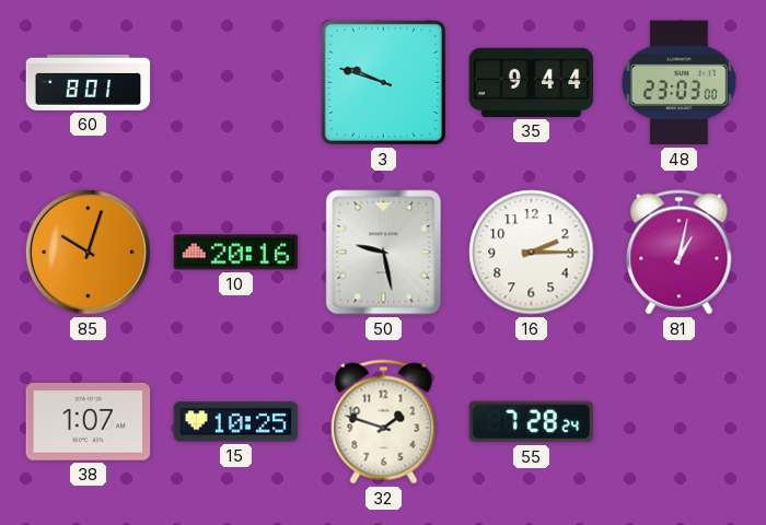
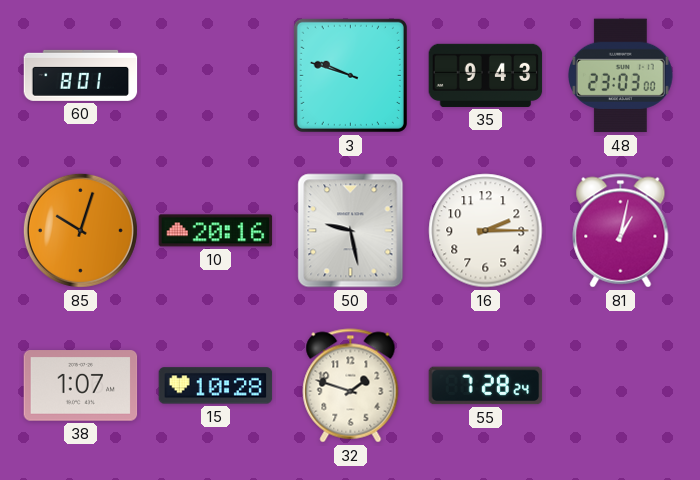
35: 9:44 -> 9:43
15: 10:25 -> 10:28
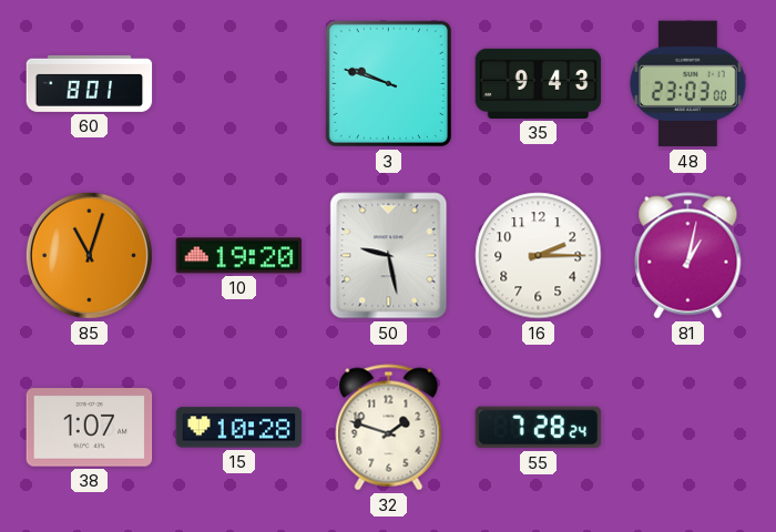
85: 10:03 -> 11:03
10: 20:16 -> 19:20
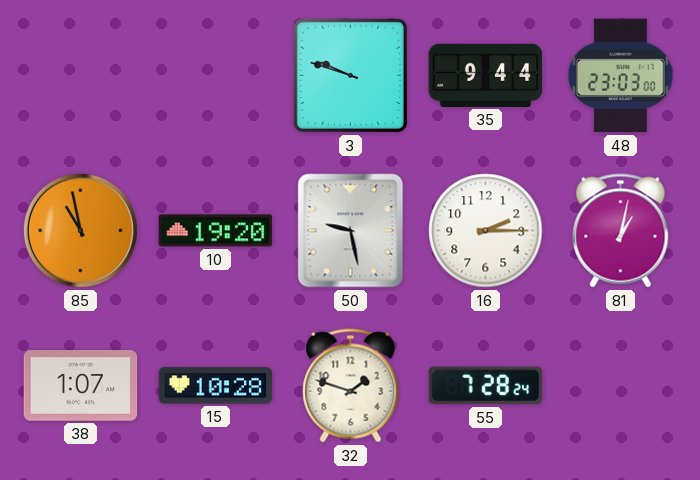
60: 8:01 -> none
35: 9:43 -> 9:44
85: 11:03 -> 10:58
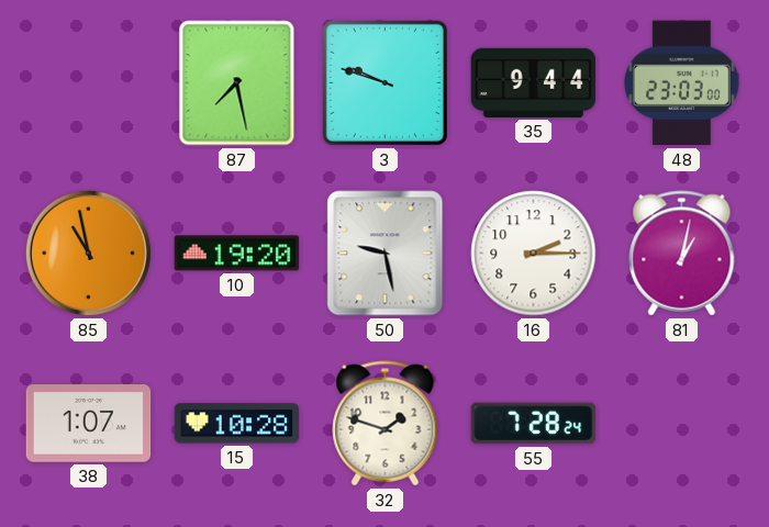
87: none -> 7:28
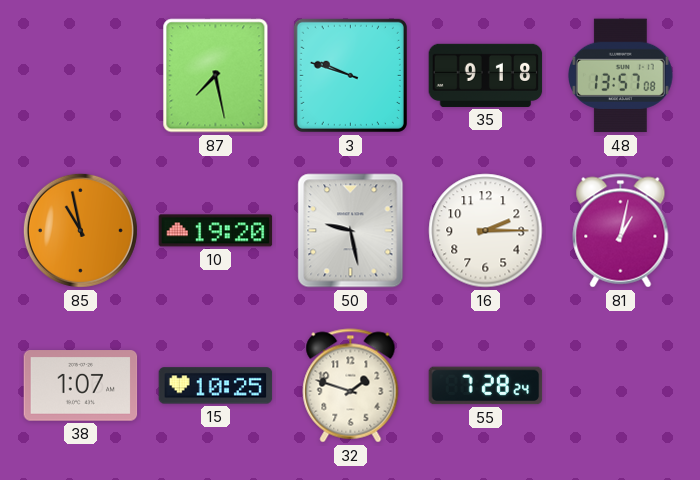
35: 9:44 -> 9:18
48: 23:03 -> 13:57
15: 10:28 -> 10:25
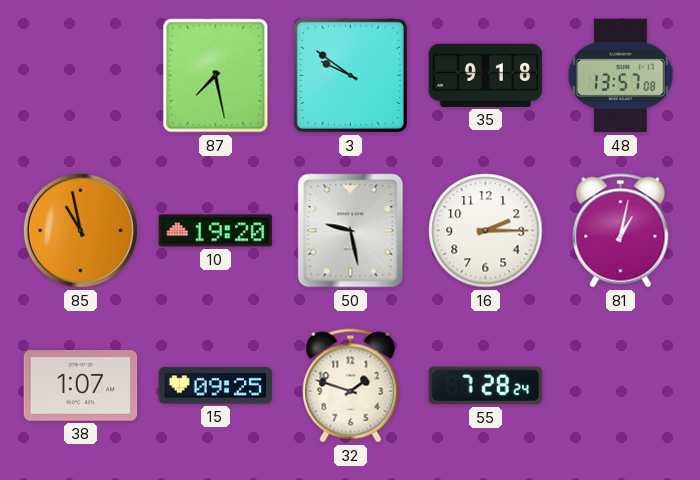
3: 9:48 -> 9:51
15: 10:25 -> 09:25
